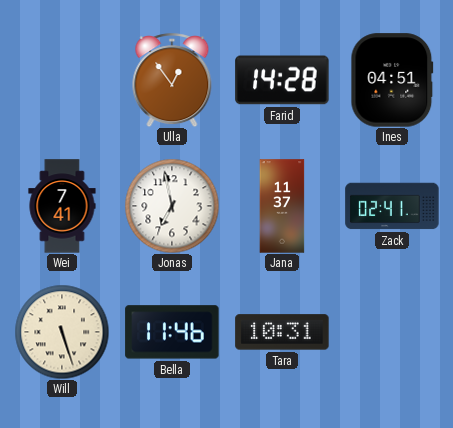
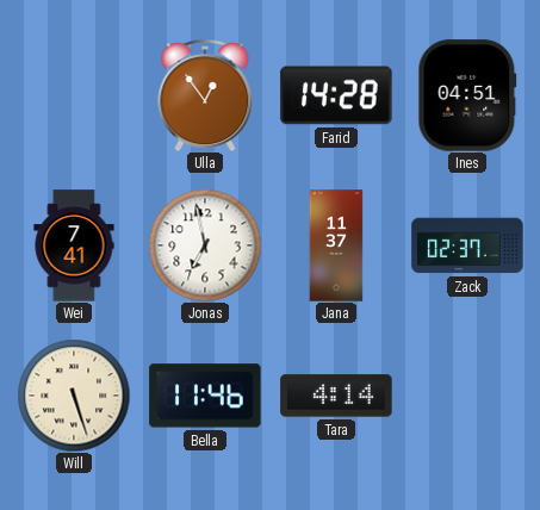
Zack: 02:41 -> 02:37
Tara: 10:31 -> 4:14
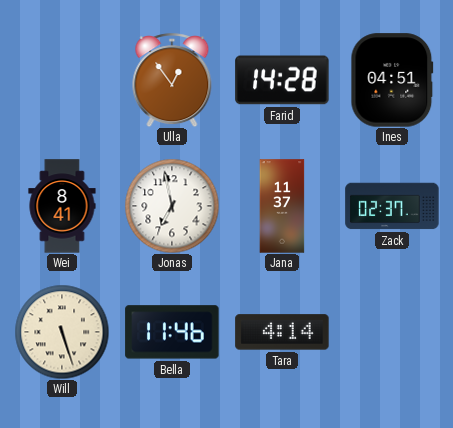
Wei: 7:41 -> 8:41
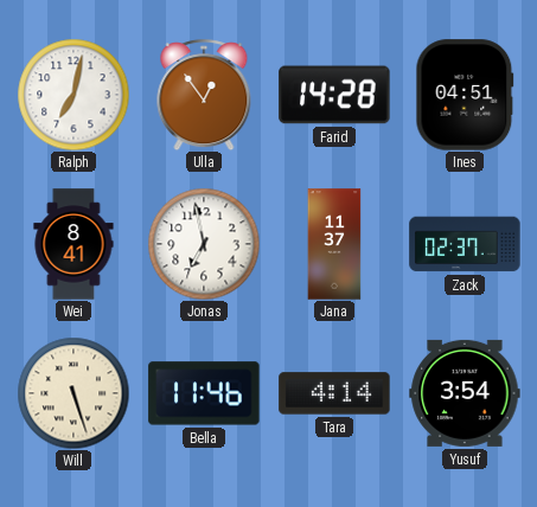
Ralph: none -> 7:02
Yusuf: none -> 3:54
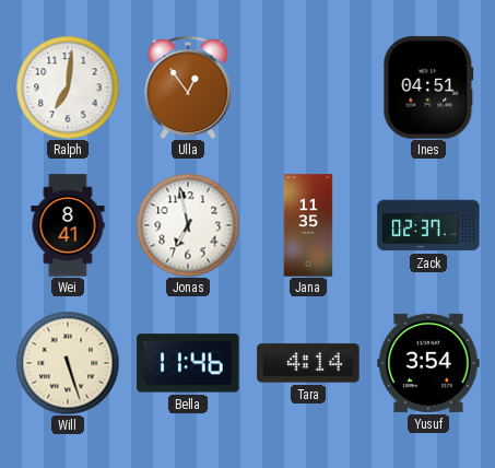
Ralph: 7:02 -> 7:01
Farid: 14:28 -> none
Jana: 11:37 -> 11:35
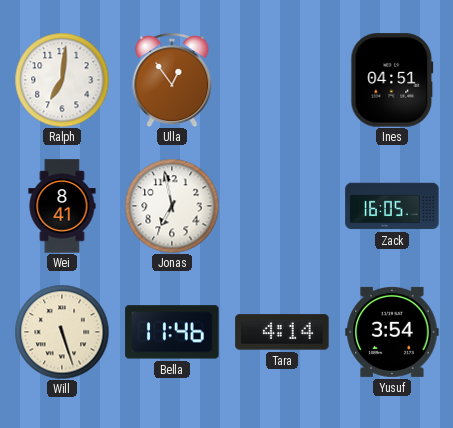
Jana: 11:35 -> none
Zack: 02:37 -> 16:05
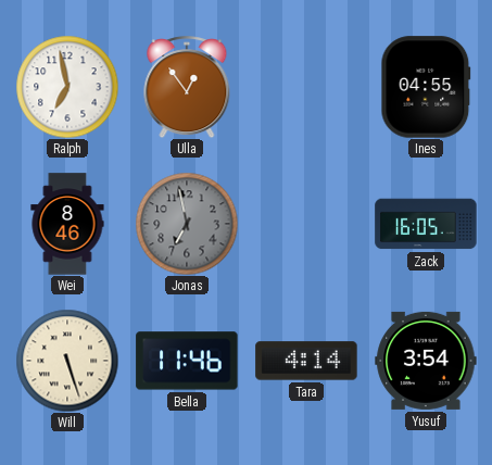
Ralph: 7:01 -> 6:58
Ines: 04:51 -> 04:55
Wei: 8:41 -> 8:46
Jonas dial: white -> grey
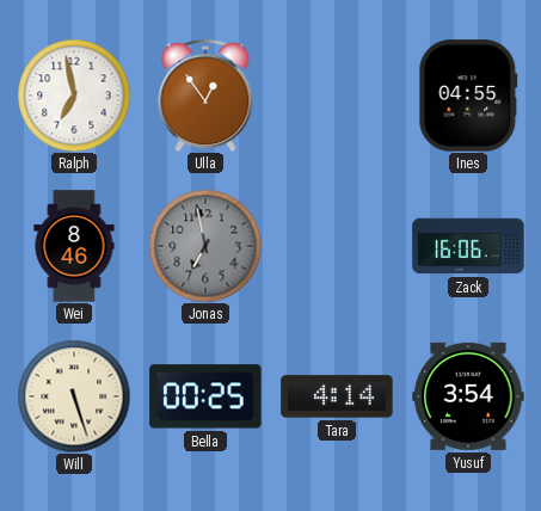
Zack: 16:05 -> 16:06
Bella: 11:46 -> 00:25
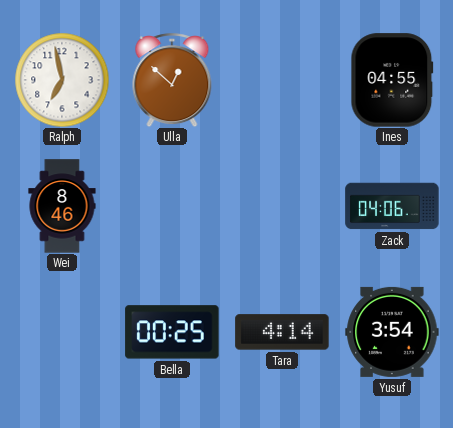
Ulla: 12:54 -> 12:52
Jonas: 6:58 -> none
Zack: 16:06 -> 04:06
Will: 5:27 -> none
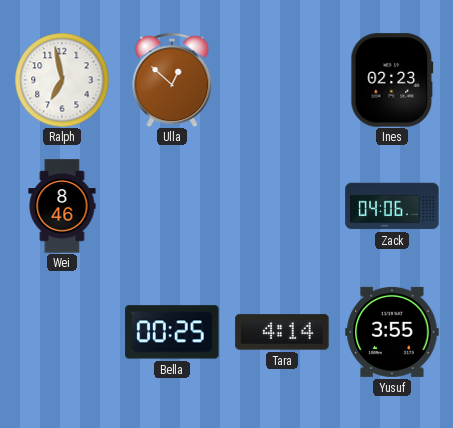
Ines: 04:55 -> 02:23
Yusuf: 3:54 -> 3:55
